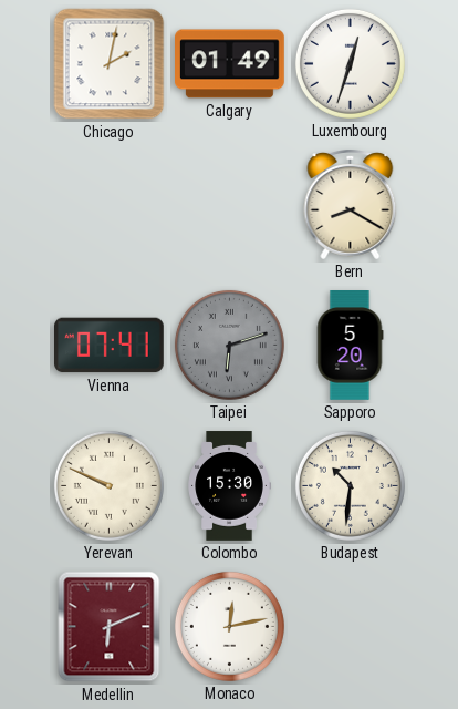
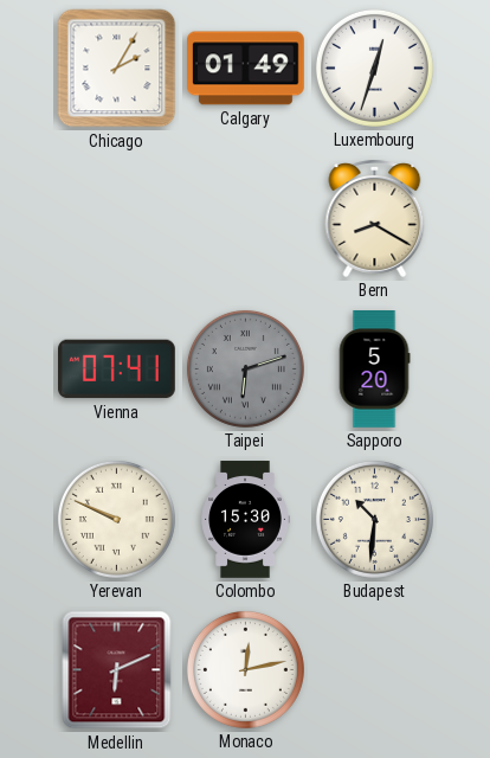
Chicago: 2:02 -> 2:05
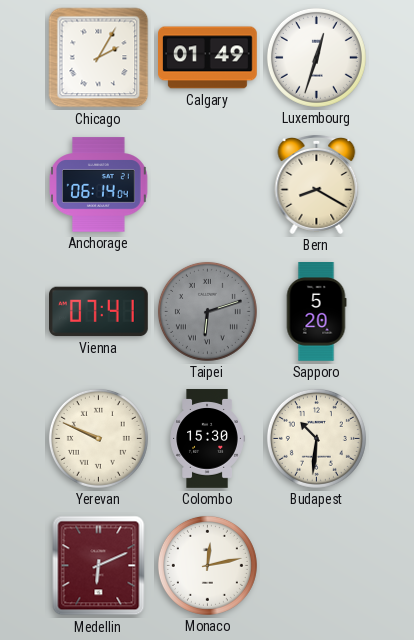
Anchorage: none -> 06:14
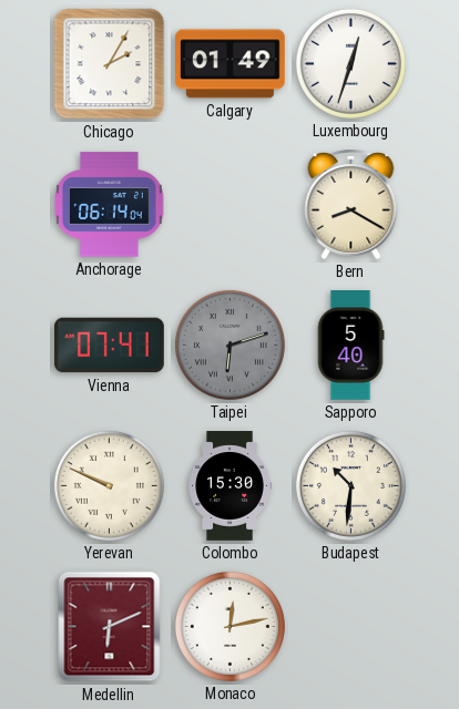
Sapporo: 5:20 -> 5:40
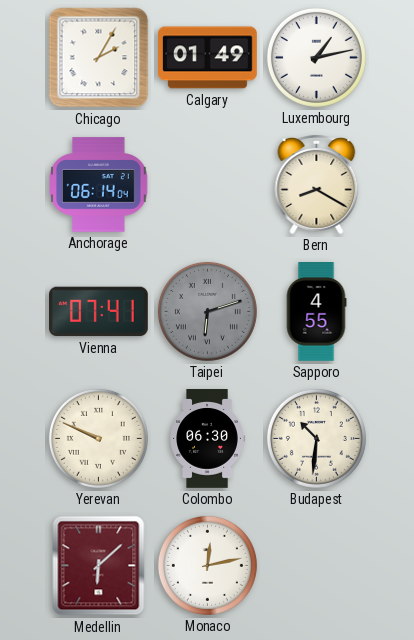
Luxembourg: 12:33 -> 1:13
Sapporo: 5:40 -> 4:55
Colombo: 15:30 -> 06:30
Medellin: 6:11 -> 6:08
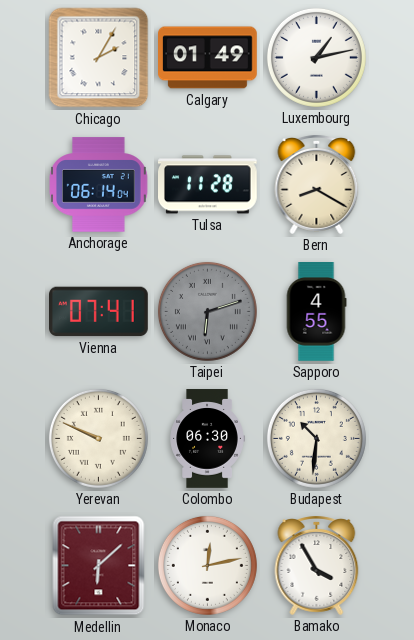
Tulsa: none -> 11:28
Bamako: none -> 3:55
